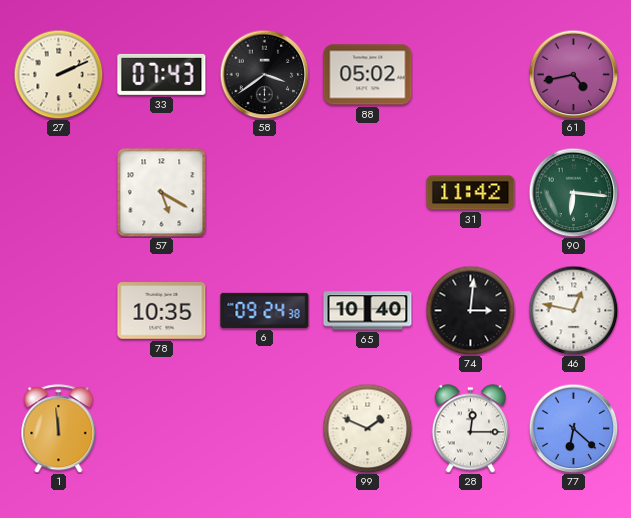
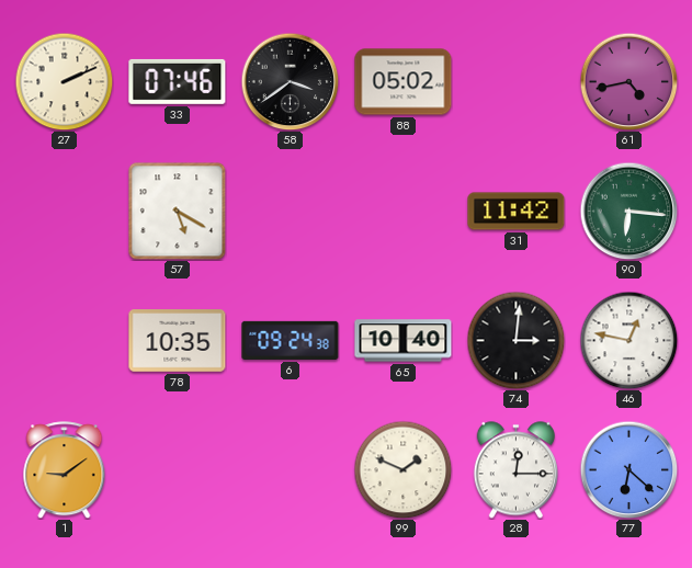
33: 07:43 -> 07:46
1: 11:59 -> 9:09
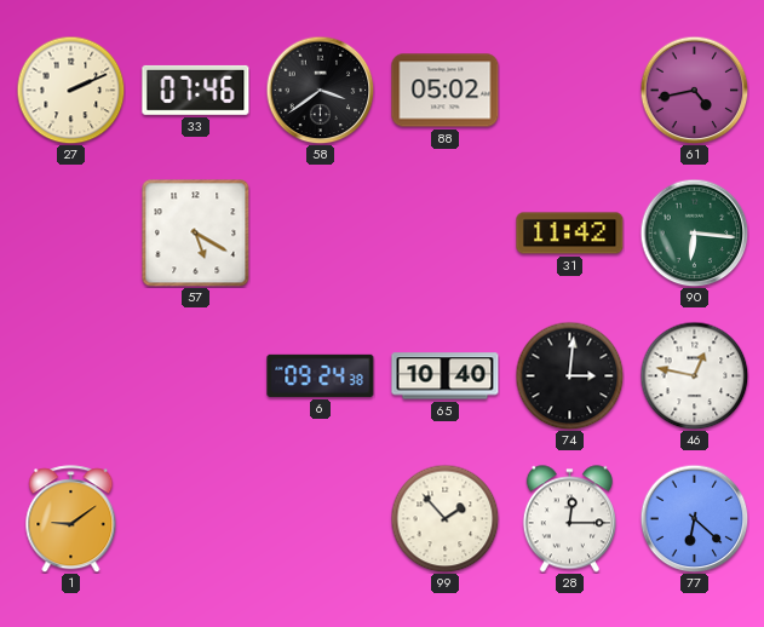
78: 10:35 -> none
99: 1:49 -> 1:53
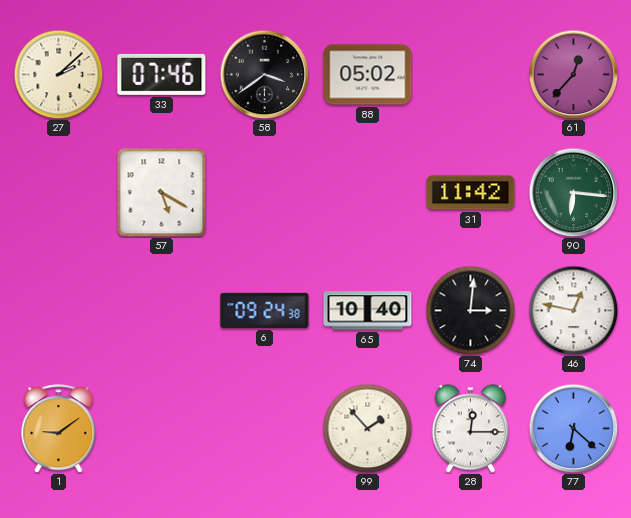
27: 2:11 -> 2:08
61: 4:43 -> 12:37
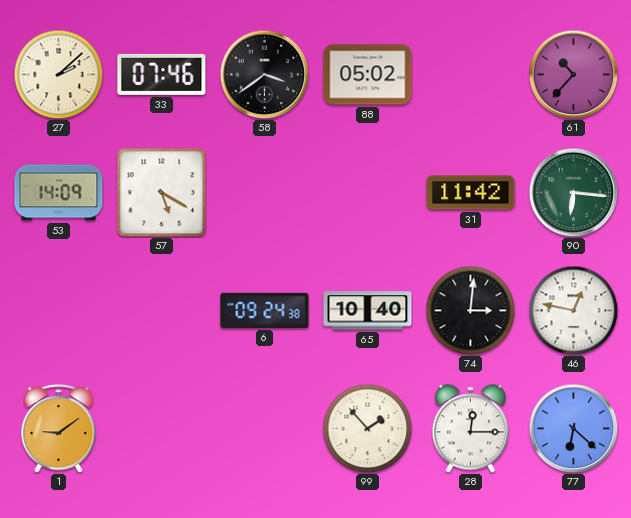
61: 12:37 -> 10:37
53: none -> 14:09
